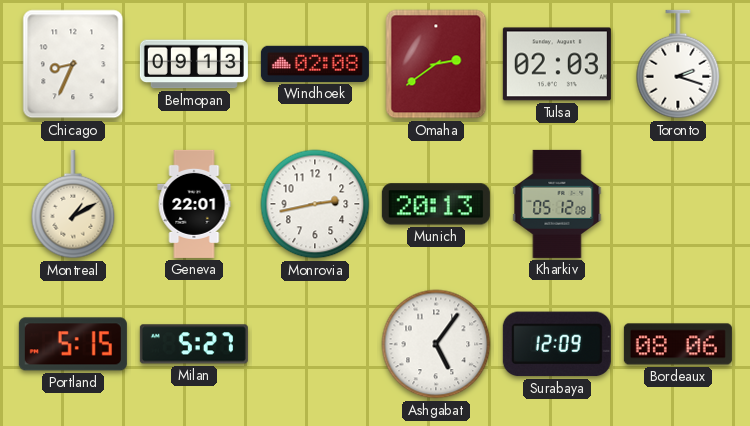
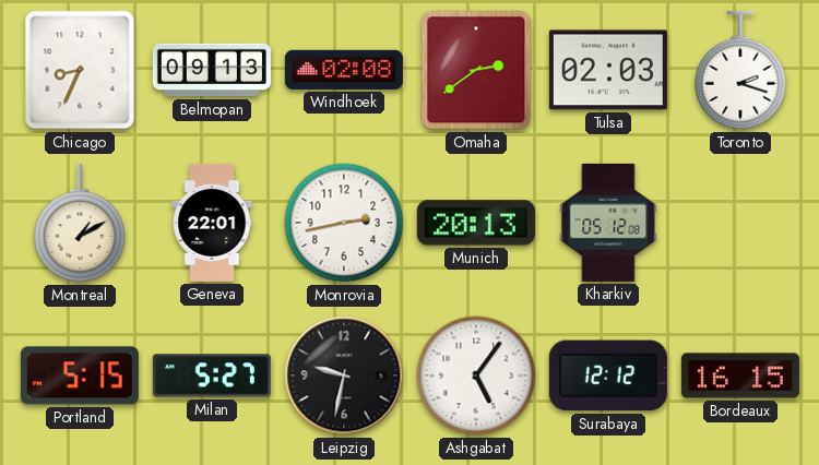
Leipzig: none -> 9:32
Surabaya: 12:09 -> 12:12
Bordeaux: 08:06 -> 16:15
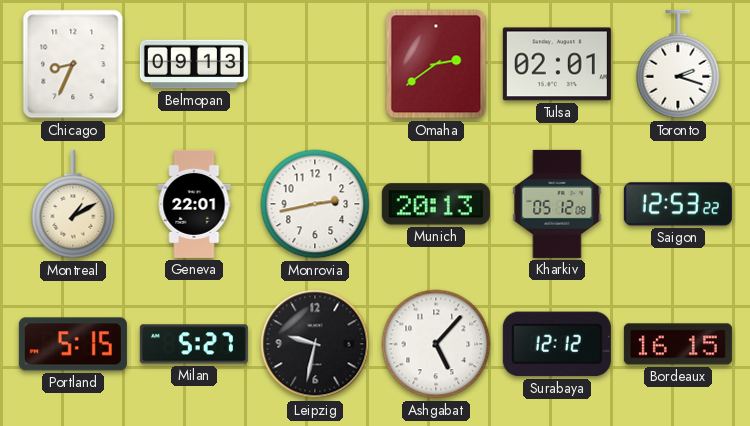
Windhoek: 02:08 -> none
Tulsa: 02:03 -> 02:01
Saigon: none -> 12:53
Ashgabat: 5:06 -> 5:07
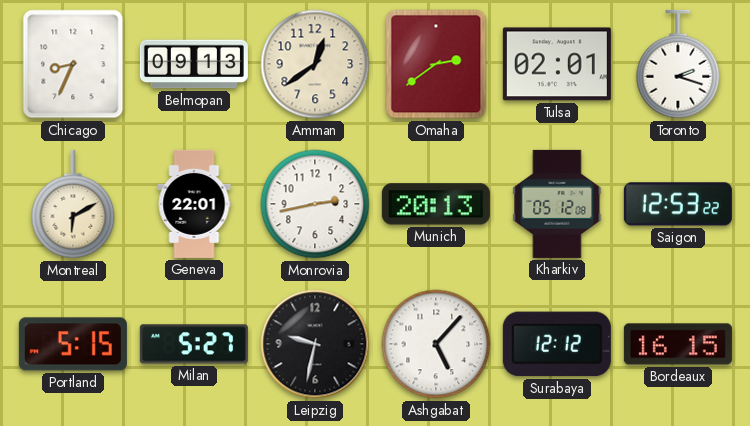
Amman: none -> 12:39
Montreal: 1:10 -> 6:10
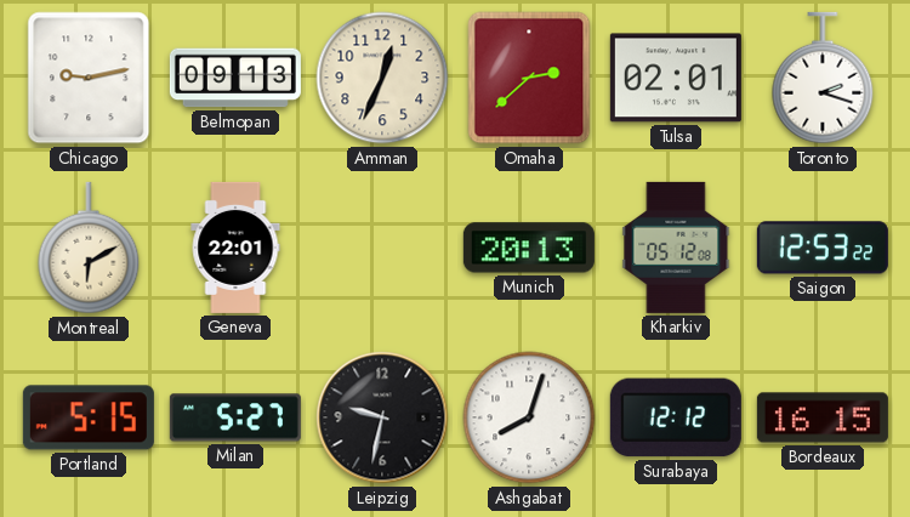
Chicago: 8:34 -> 9:13
Amman: 12:39 -> 12:34
Omaha: 2:39 -> 2:38
Monrovia: 2:43 -> none
Ashgabat: 5:07 -> 8:03
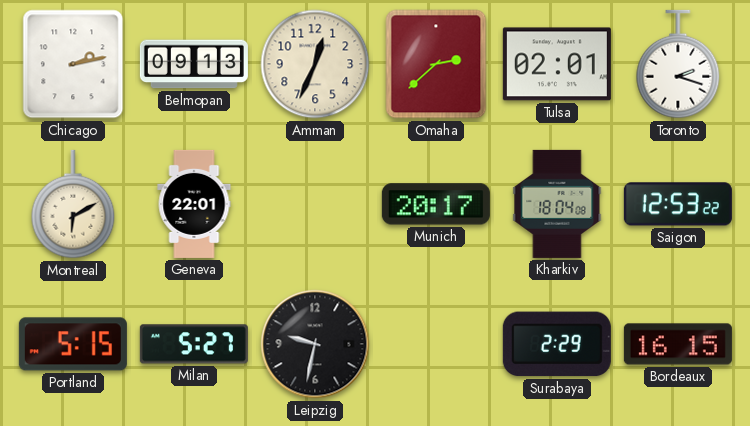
Chicago: 9:13 -> 2:13
Munich: 20:13 -> 20:17
Kharkiv: 05:12 -> 18:04
Ashgabat: 8:03 -> none
Surabaya: 12:12 -> 2:29
